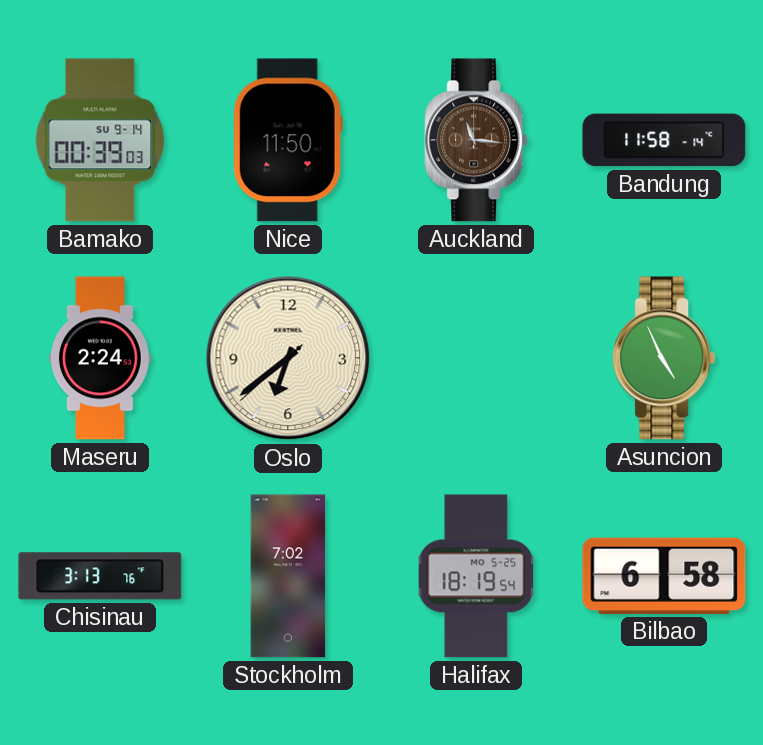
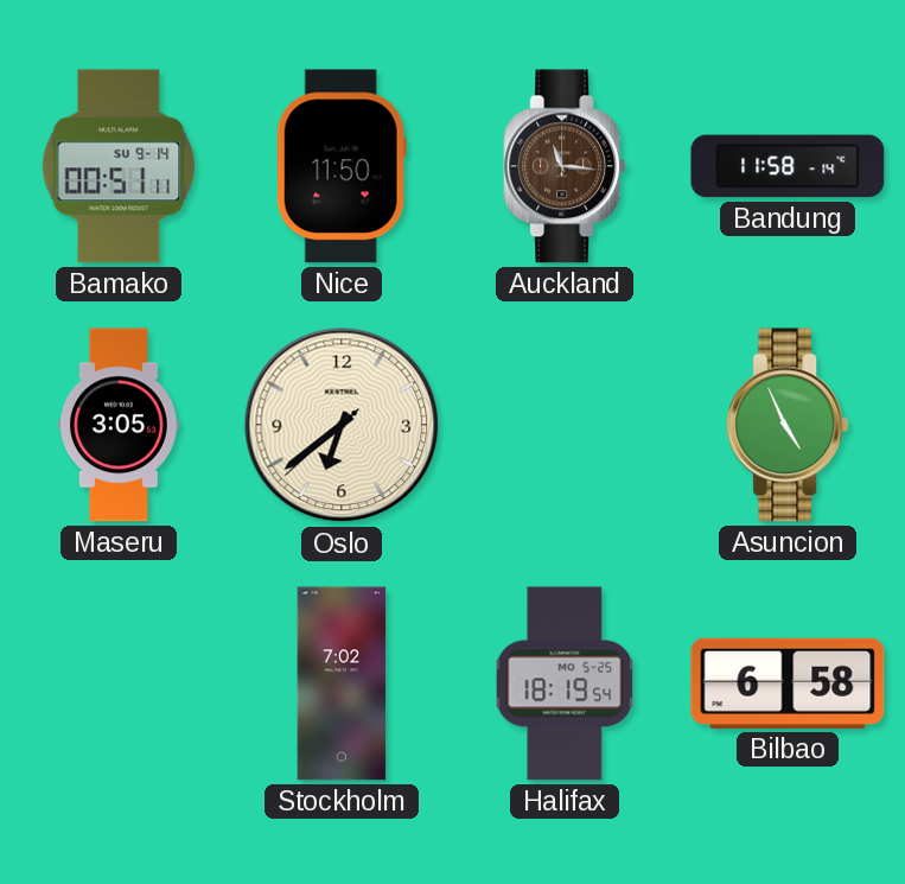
Bamako: 00:39 -> 00:51
Maseru: 2:24 -> 3:05
Chisinau: 3:13 -> none
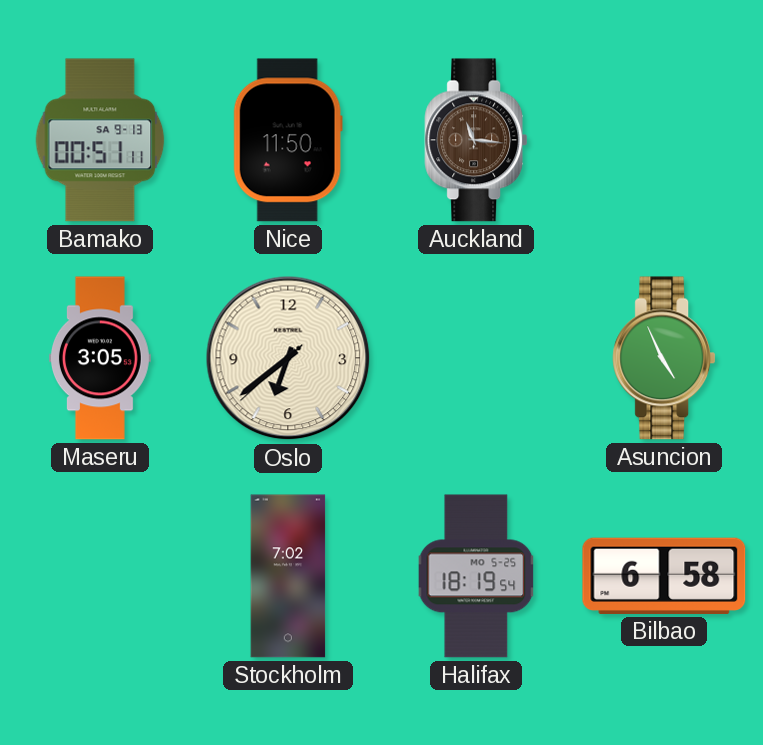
Bamako date: SU 9-14 -> SA 9-13
Bandung: 11:58 -> none
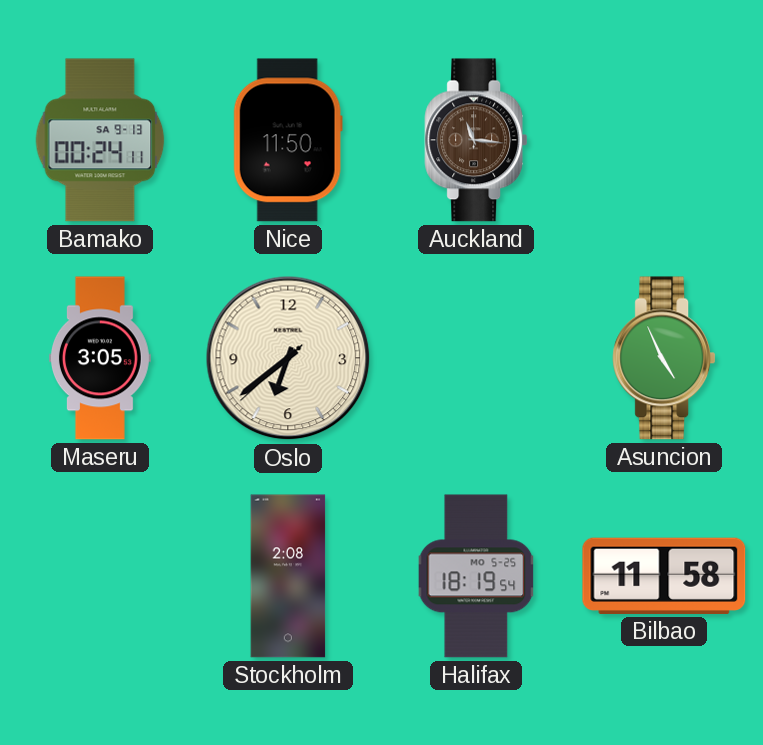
Bamako: 00:51 -> 00:24
Stockholm: 7:02 -> 2:08
Bilbao: 6:58 -> 11:58
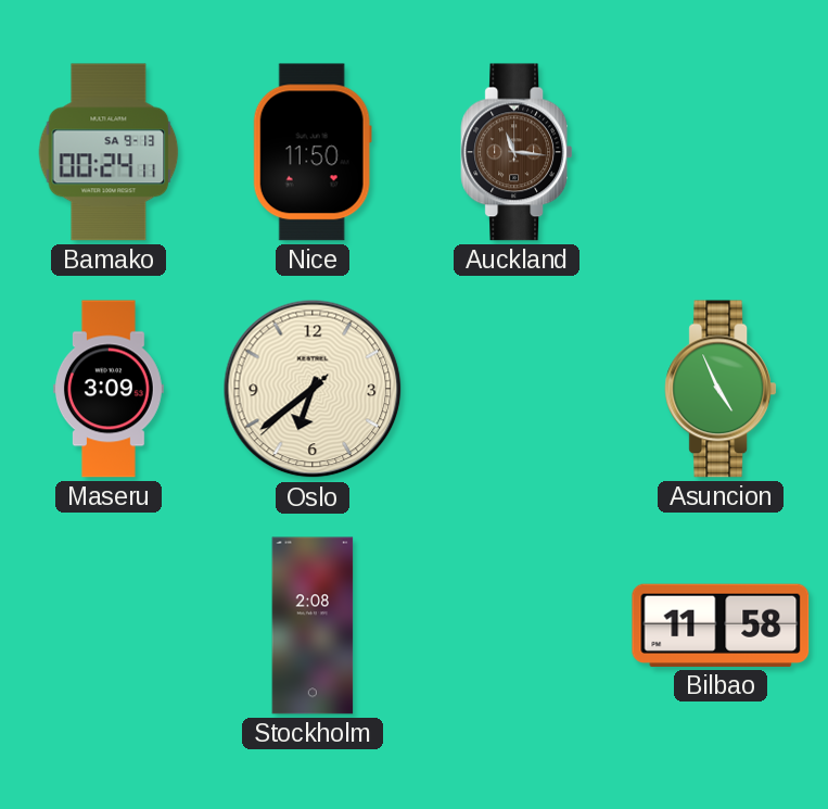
Maseru: 3:05 -> 3:09
Halifax: 18:19 -> none
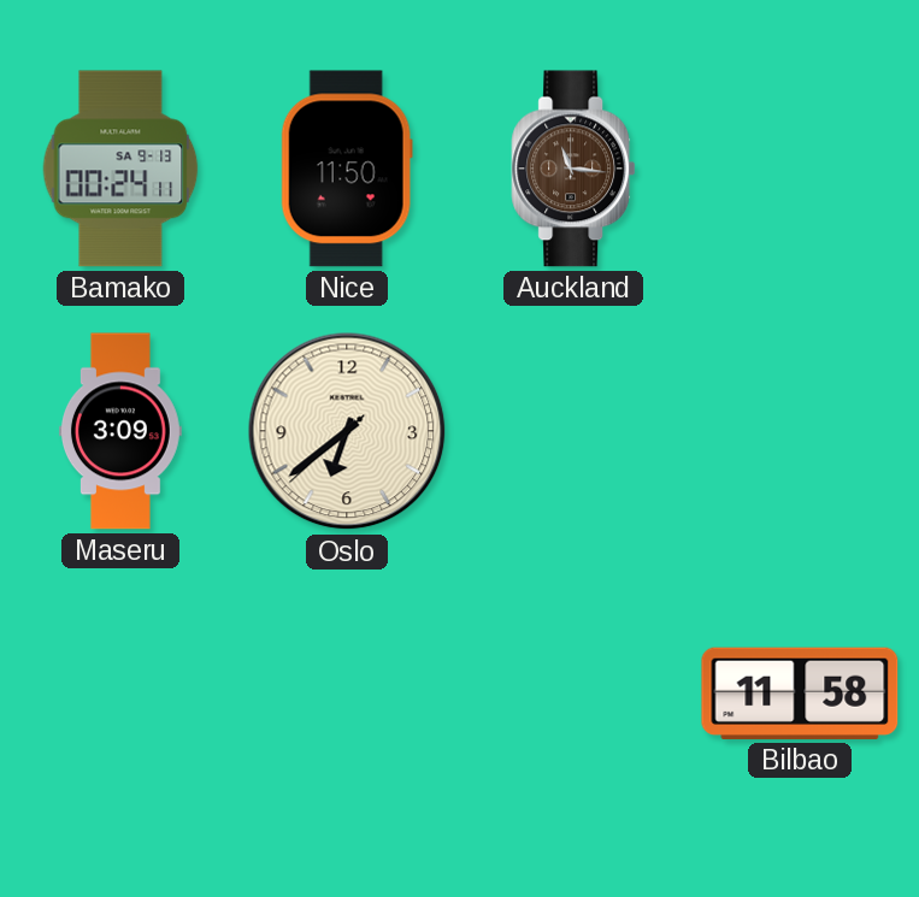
Asuncion: 4:56 -> none
Stockholm: 2:08 -> none
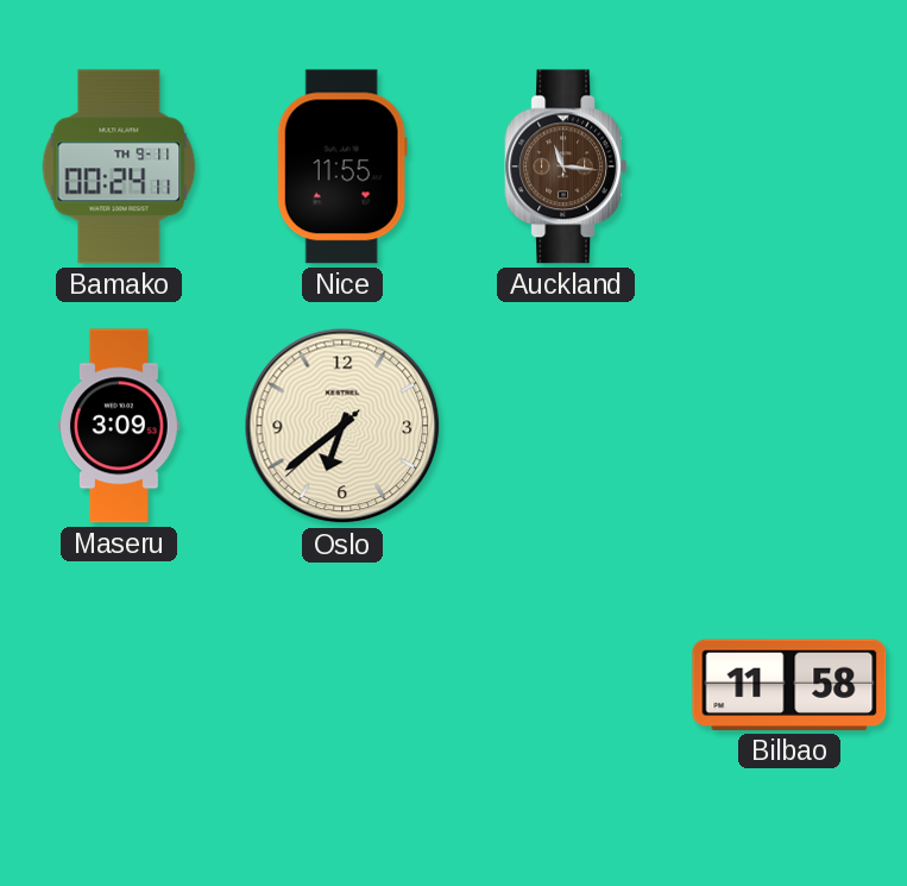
Bamako date: SA 9-13 -> TH 9-11
Nice: 11:50 -> 11:55
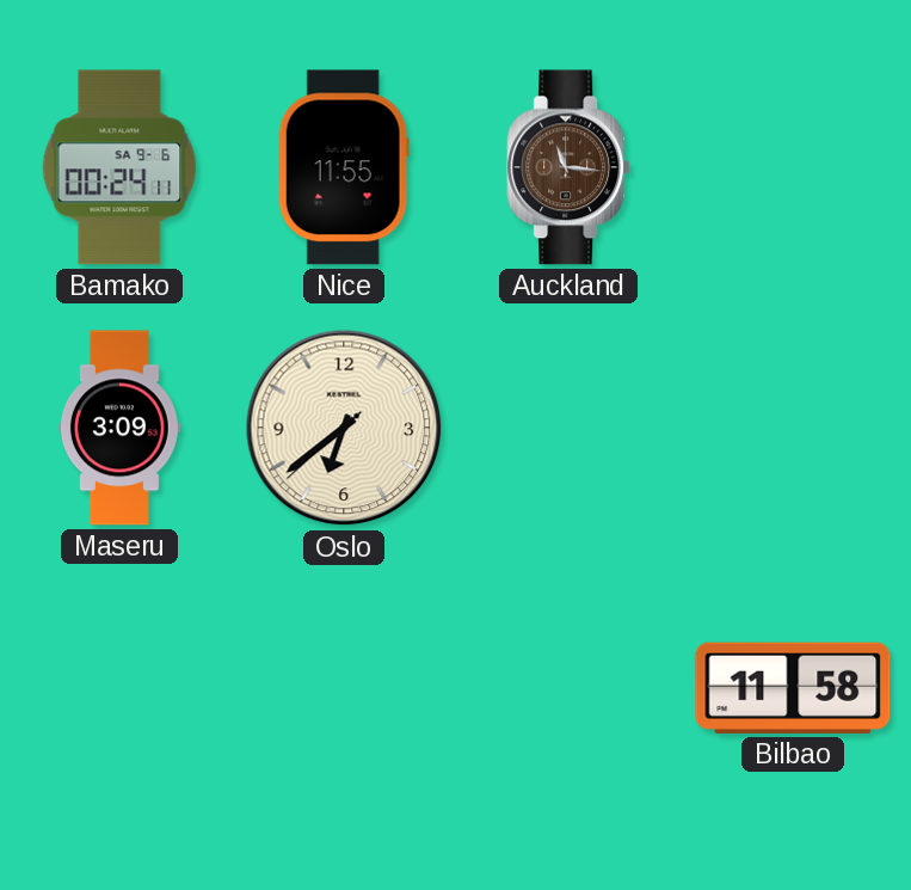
Bamako date: TH 9-11 -> SA 9-6
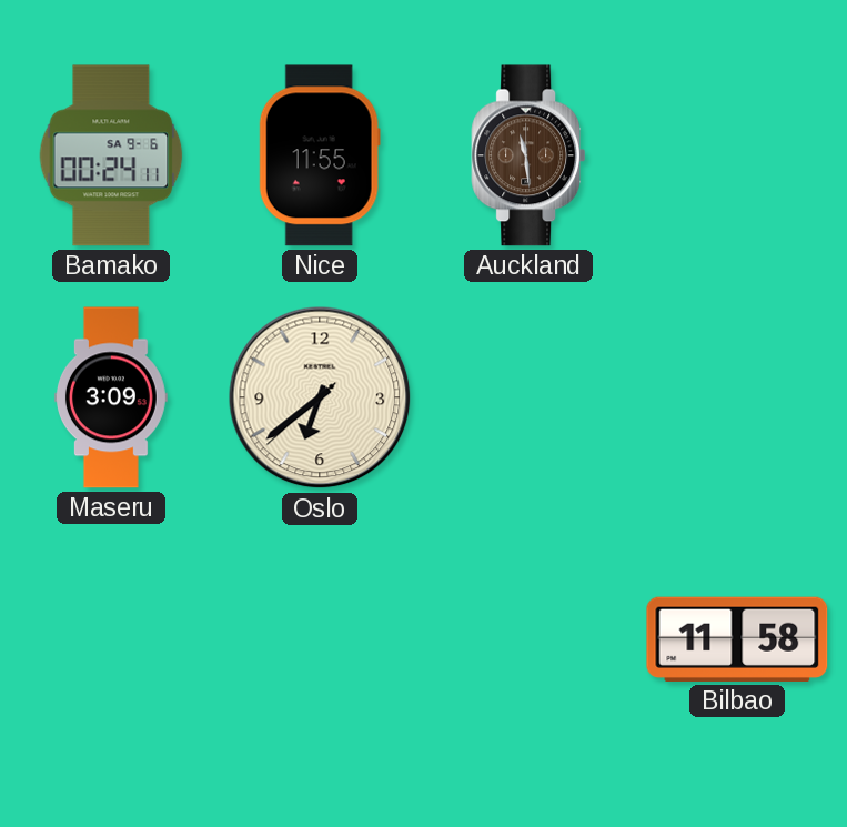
Auckland: 11:16 -> 11:29
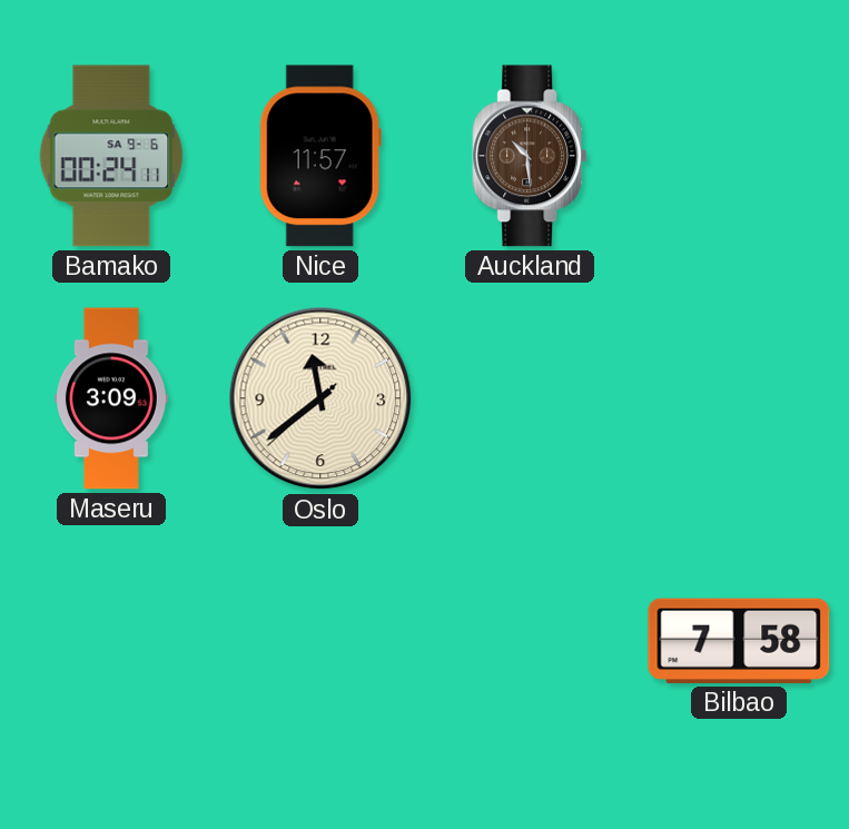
Nice: 11:55 -> 11:57
Auckland: 11:29 -> 10:29
Oslo: 6:38 -> 11:38
Bilbao: 11:58 -> 7:58
